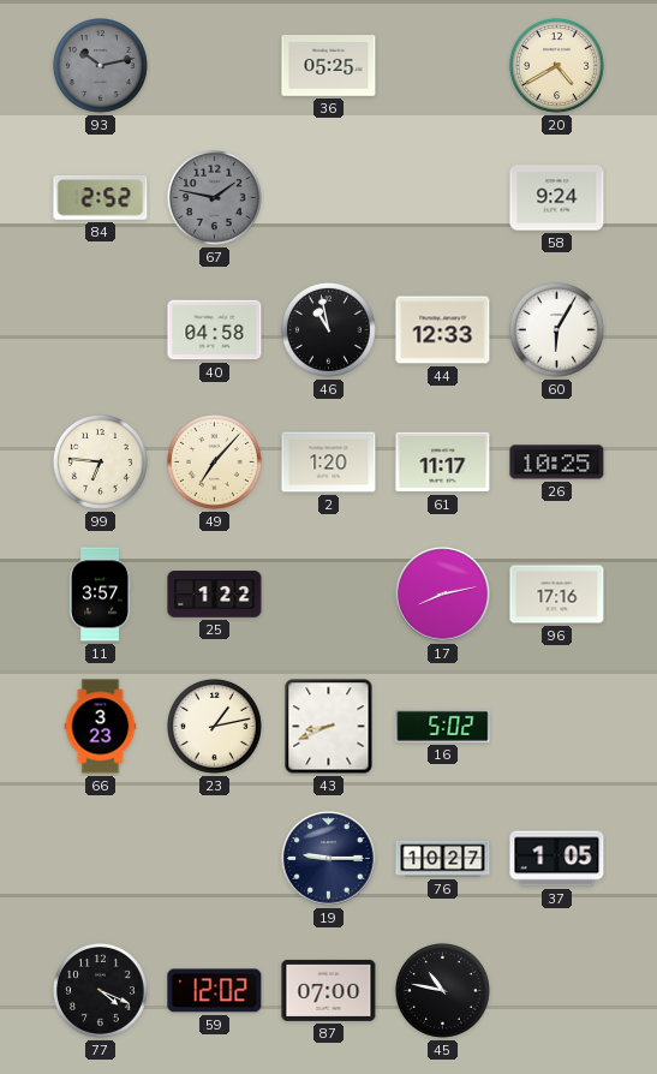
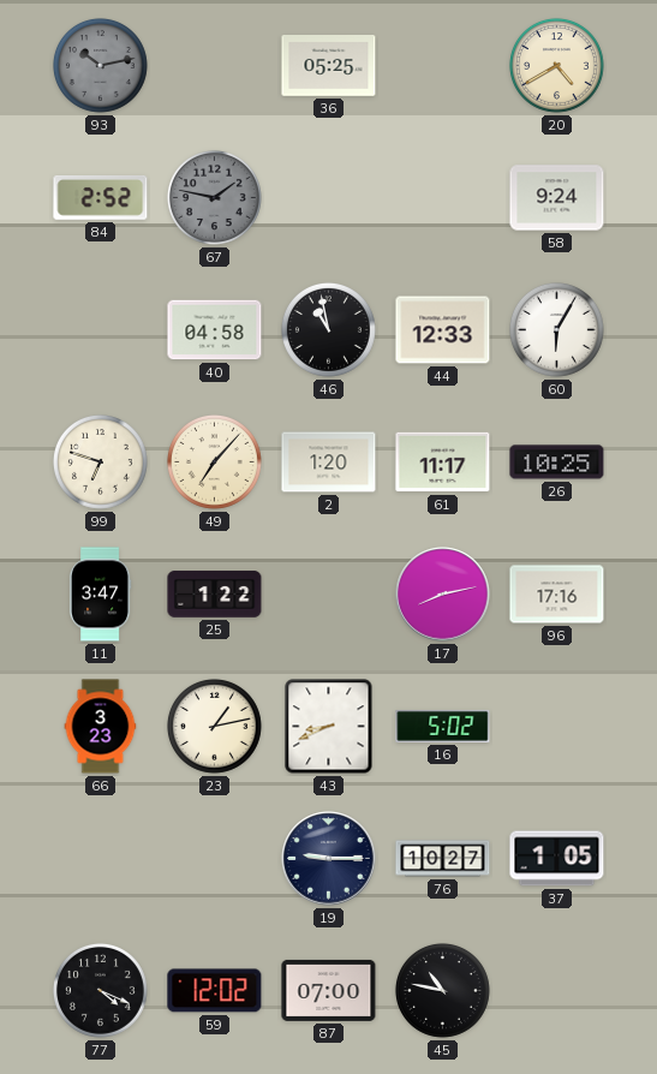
99: 6:46 -> 6:48
11: 3:57 -> 3:47
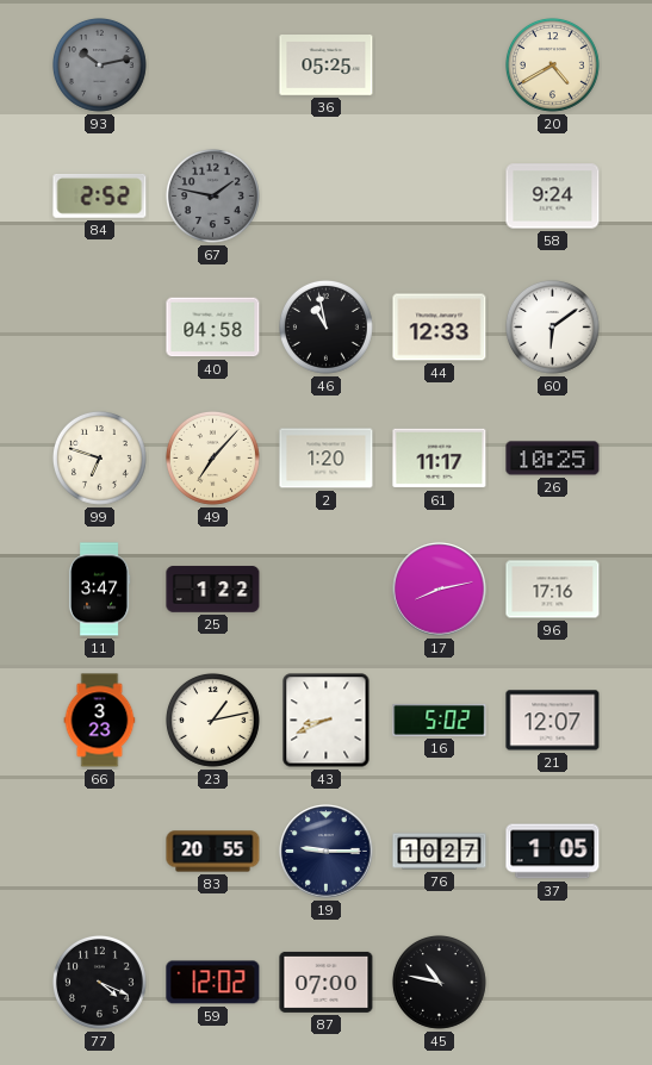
60: 6:05 -> 6:09
21: none -> 12:07
83: none -> 20:55
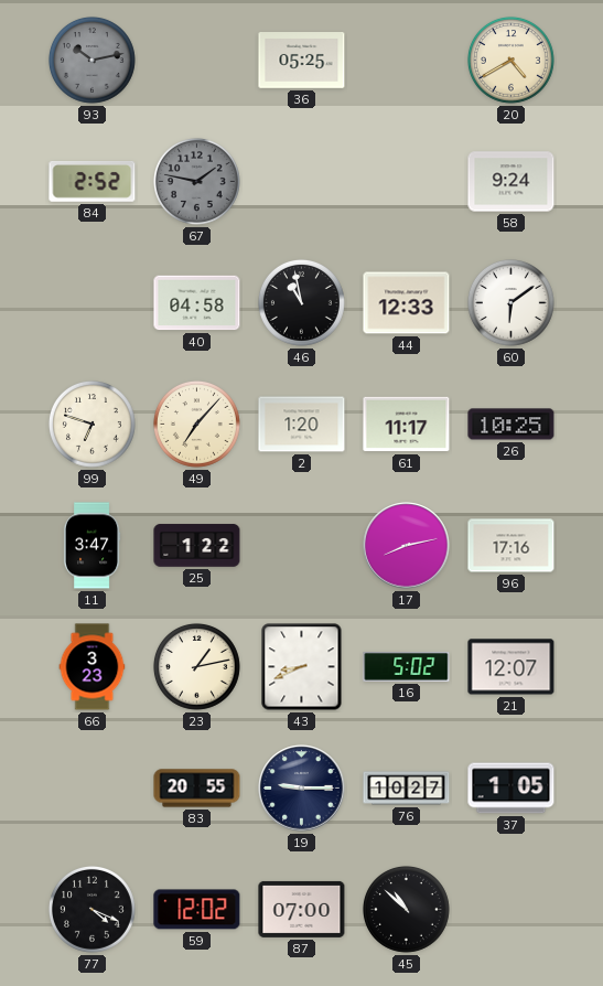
45: 10:47 -> 10:52
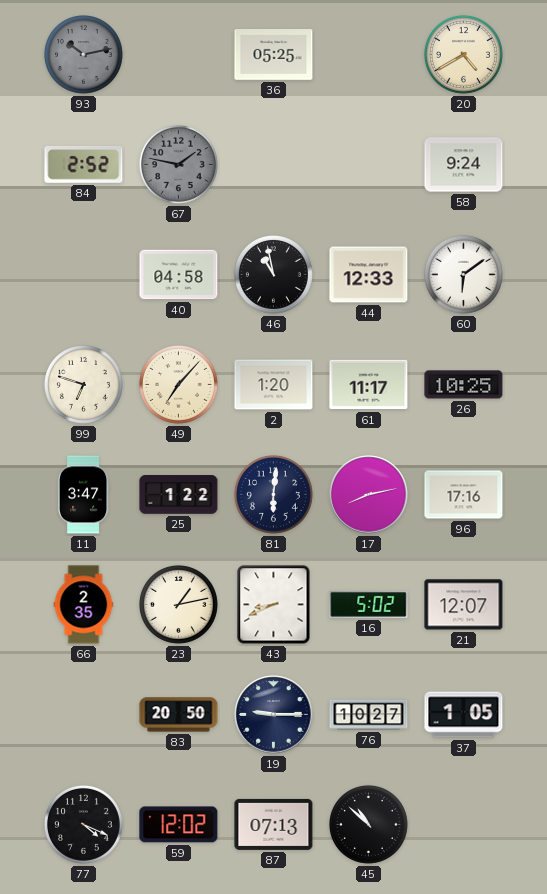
81: none -> 6:01
66: 3:23 -> 2:35
83: 20:55 -> 20:50
87: 07:00 -> 07:13
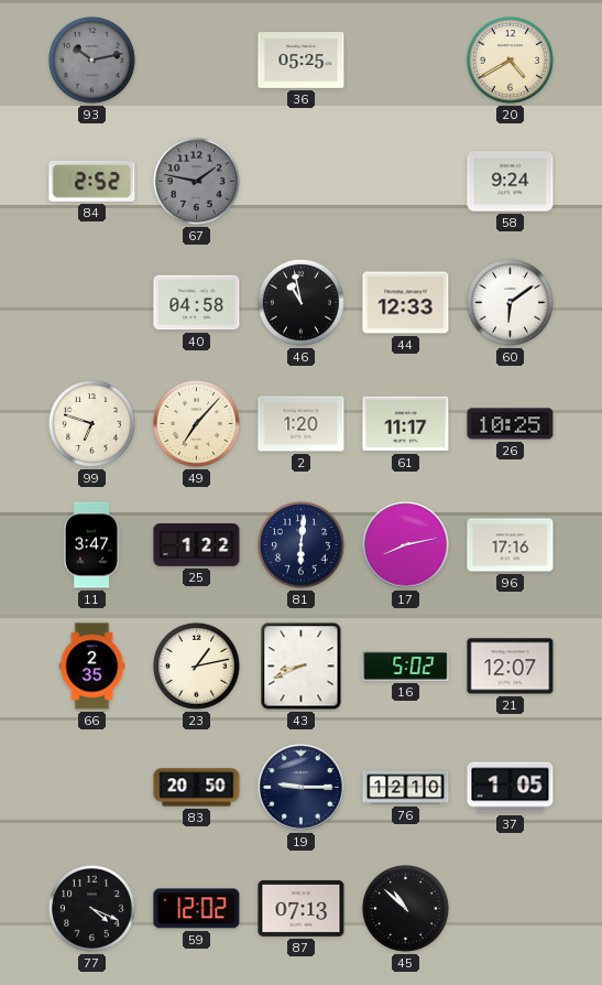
76: 10:27 -> 12:10
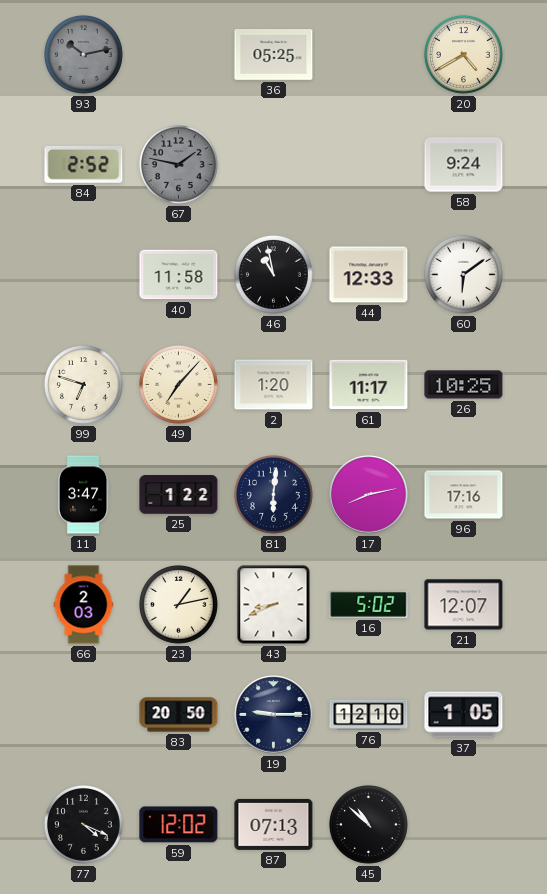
40: 04:58 -> 11:58
66: 2:35 -> 2:03
